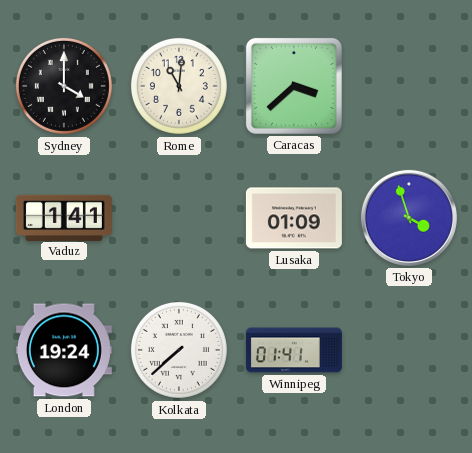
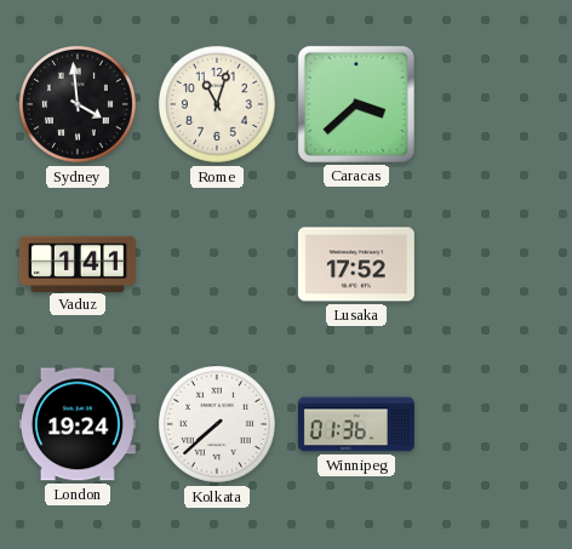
Sydney: 4:00 -> 3:59
Rome: 11:01 -> 11:03
Lusaka: 01:09 -> 17:52
Tokyo: 3:57 -> none
Winnipeg: 01:41 -> 01:36
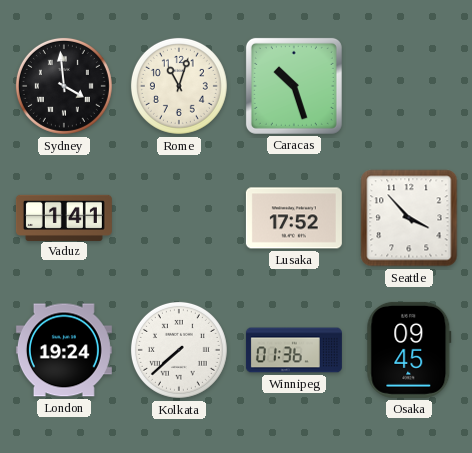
Caracas: 3:38 -> 10:27
Seattle: none -> 3:53
Osaka: none -> 09:45
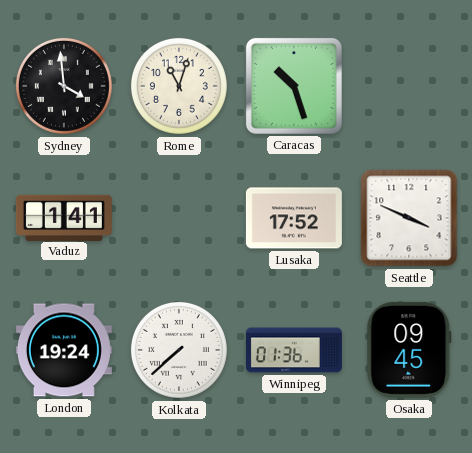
Seattle: 3:53 -> 3:49
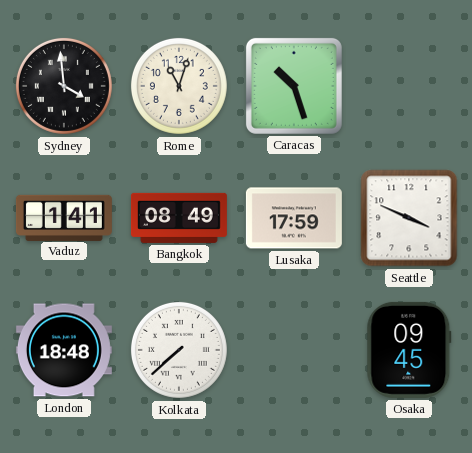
Bangkok: none -> 08:49
Lusaka: 17:52 -> 17:59
London: 19:24 -> 18:48
Winnipeg: 01:36 -> none
